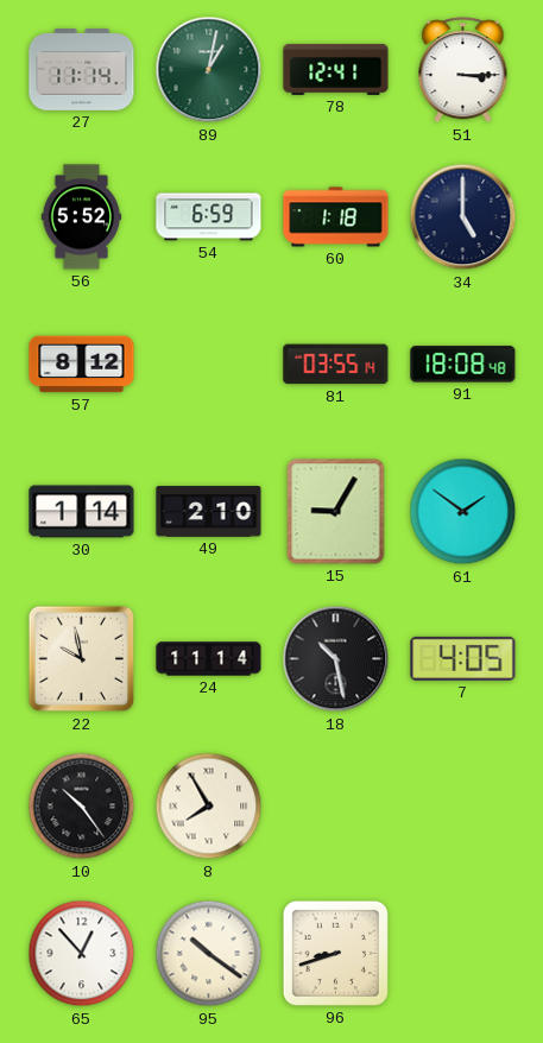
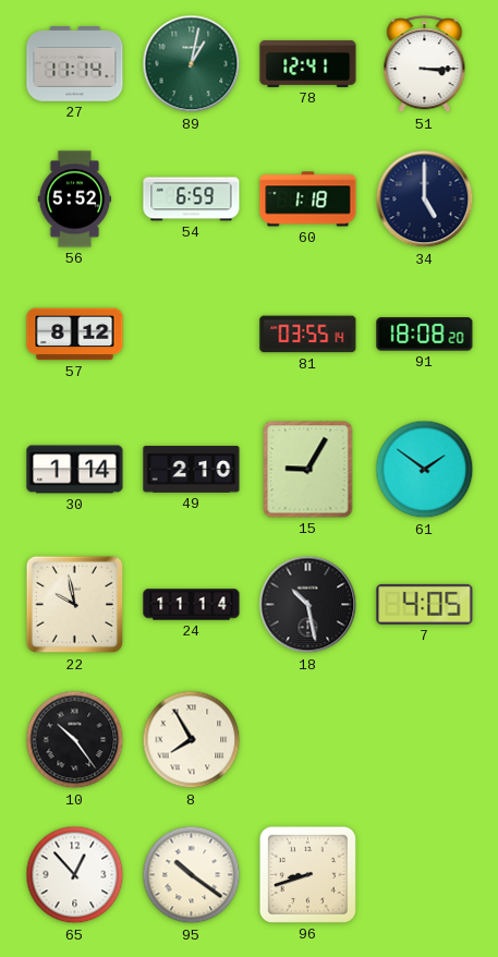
91: 18:08:48 -> 18:08:20
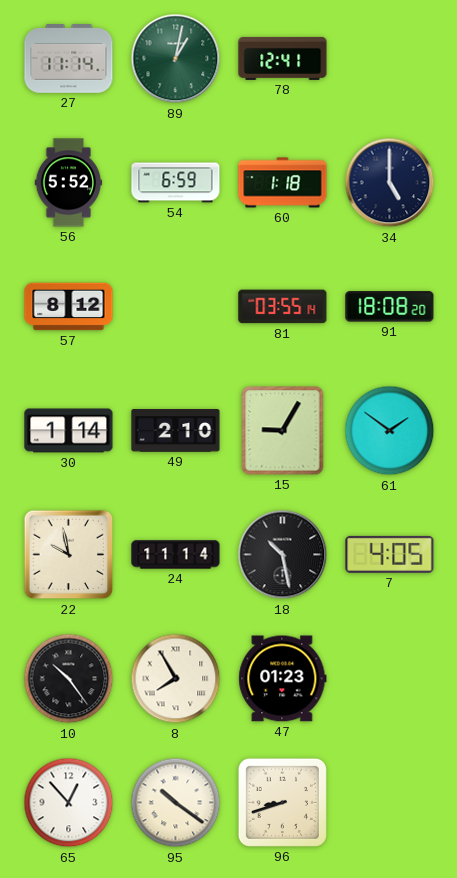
51: 3:15 -> none
47: none -> 01:23
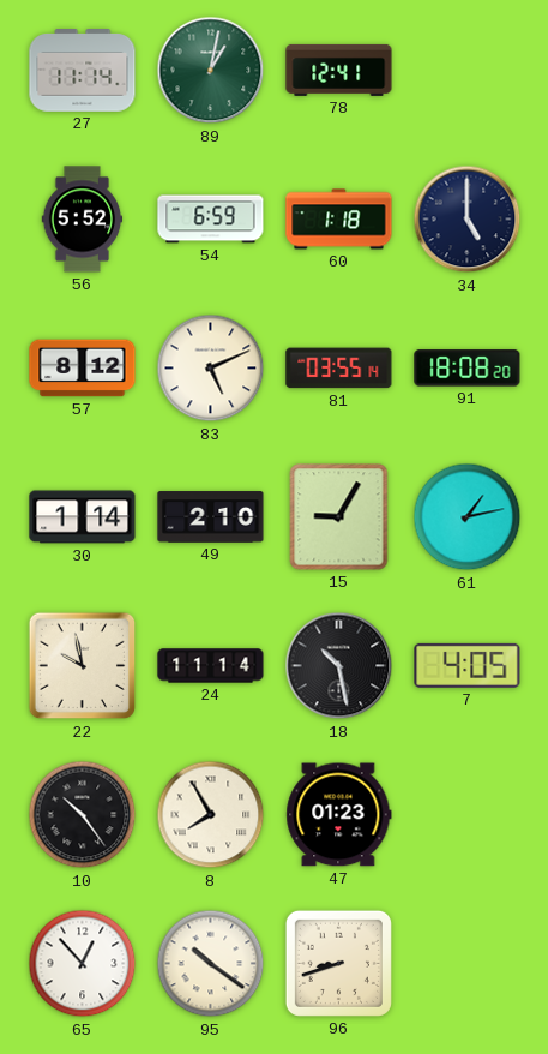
83: none -> 5:11
61: 1:51 -> 1:13
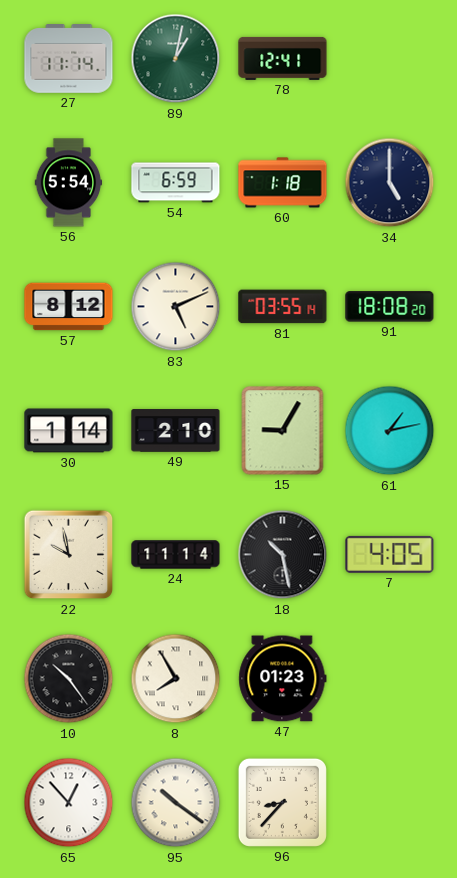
56: 5:52 -> 5:54
96: 8:42 -> 8:37
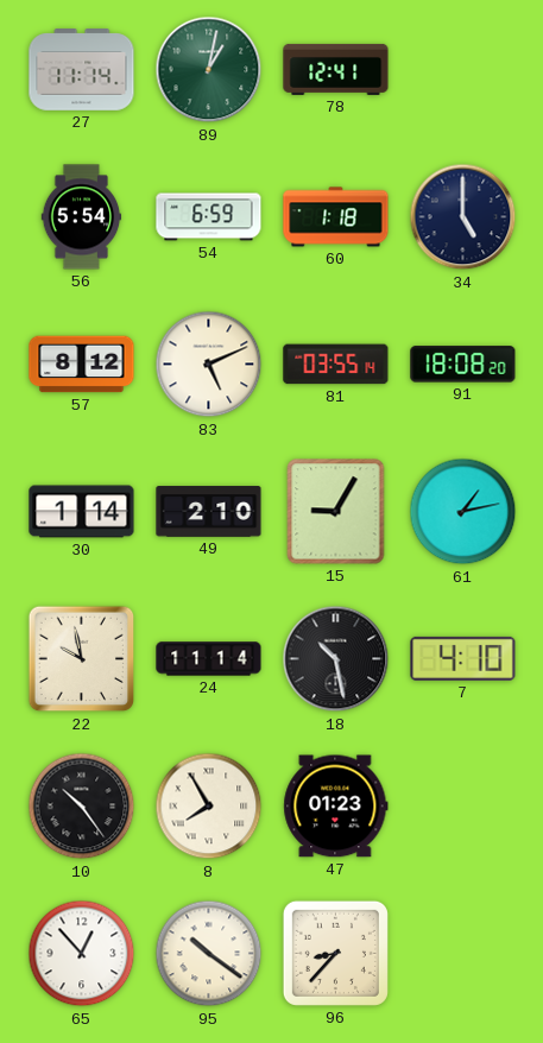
7: 4:05 -> 4:10
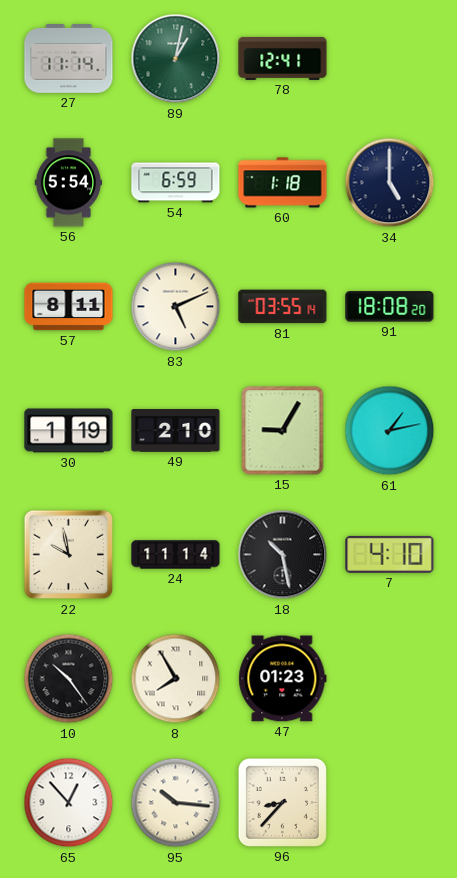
57: 8:12 -> 8:11
30: 1:14 -> 1:19
95: 10:21 -> 10:16
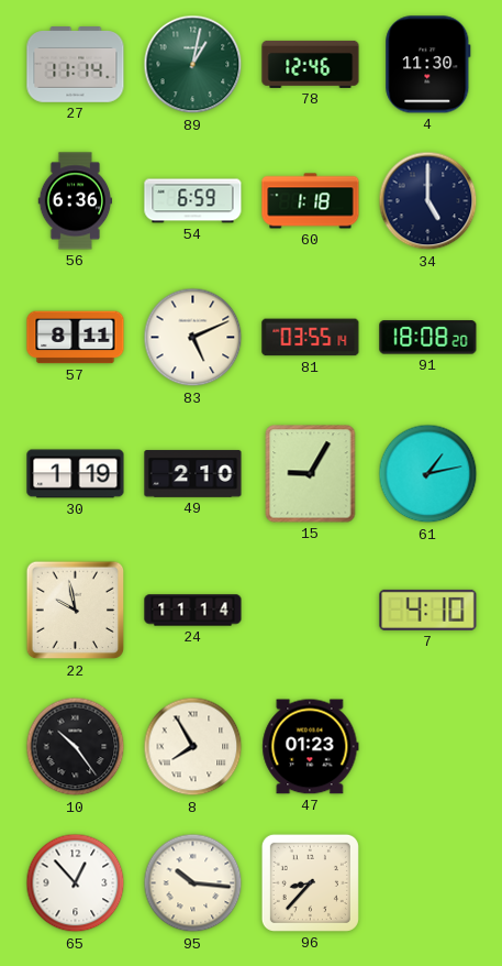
78: 12:41 -> 12:46
4: none -> 11:30
56: 5:54 -> 6:36
18: 10:28 -> none
